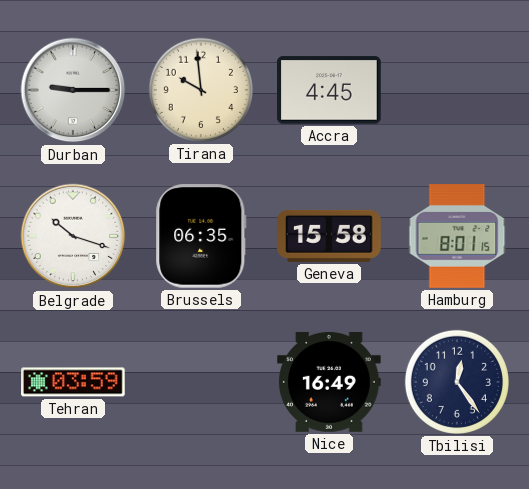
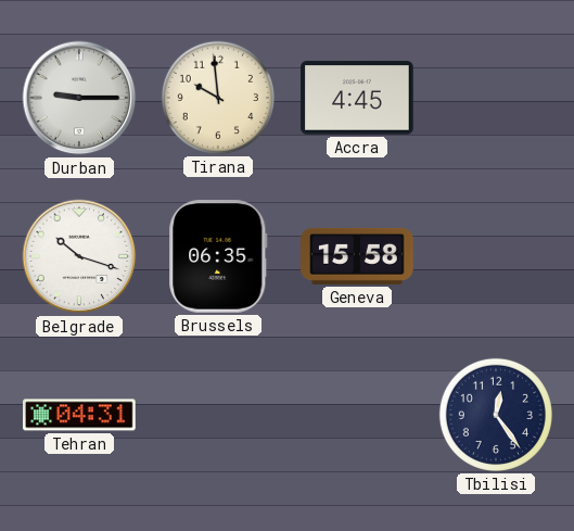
Hamburg: 8:01 -> none
Tehran: 03:59 -> 04:31
Nice: 16:49 -> none
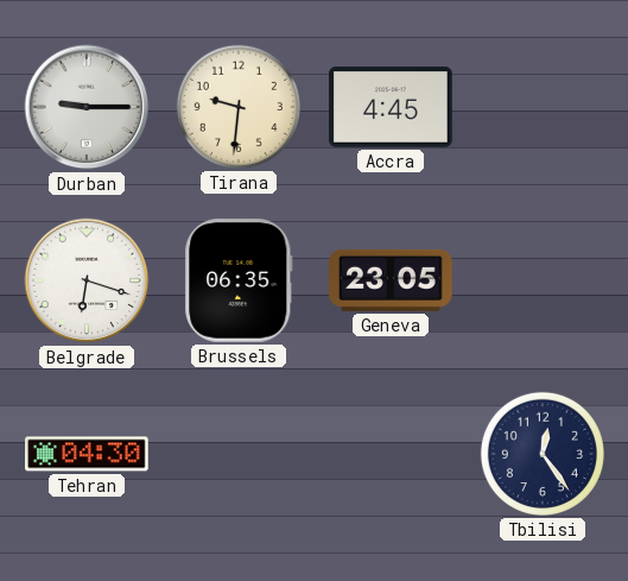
Tirana: 9:59 -> 9:31
Belgrade: 10:18 -> 6:18
Geneva: 15:58 -> 23:05
Tehran: 04:31 -> 04:30
